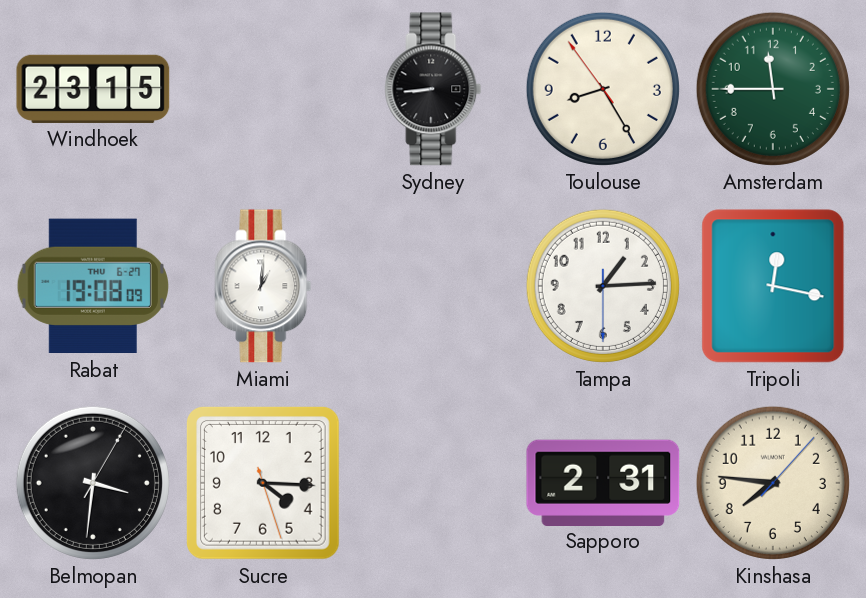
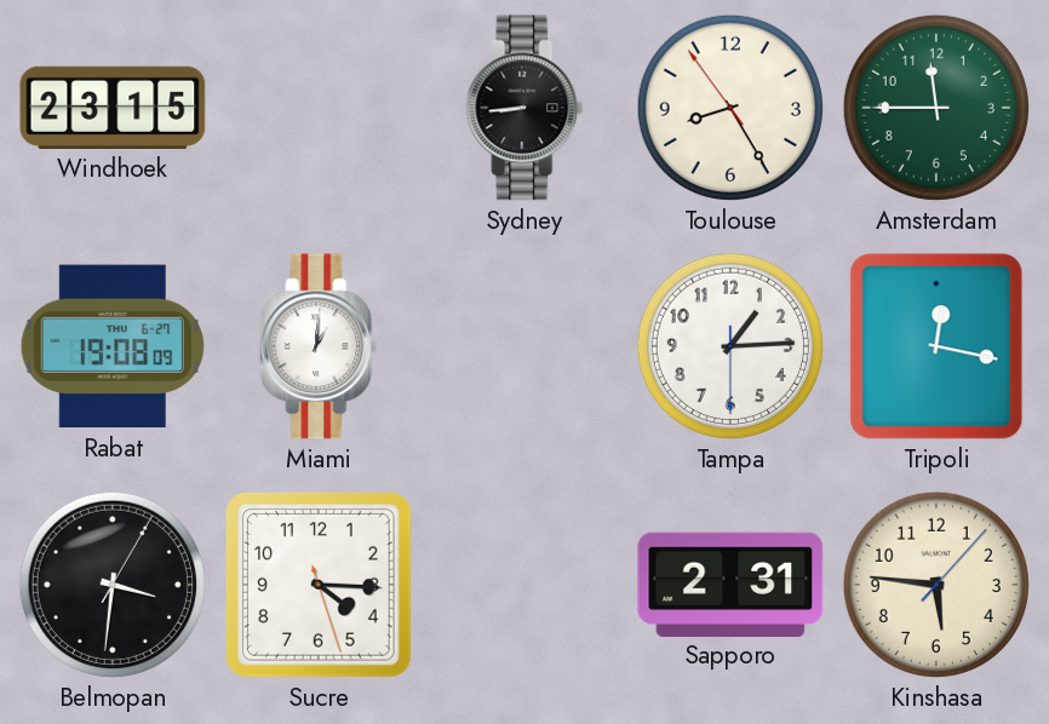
Kinshasa: 7:46 -> 5:46
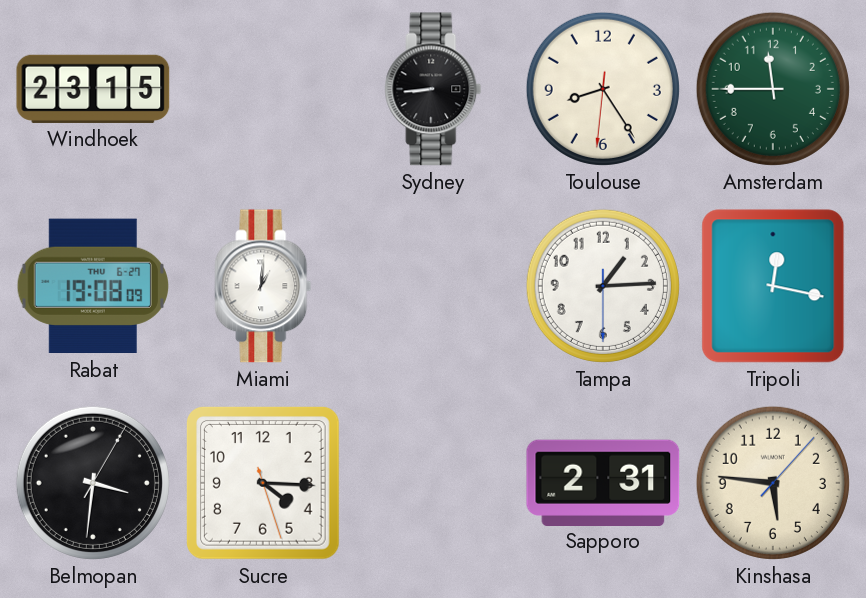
Toulouse: 8:24:54 -> 8:24:31
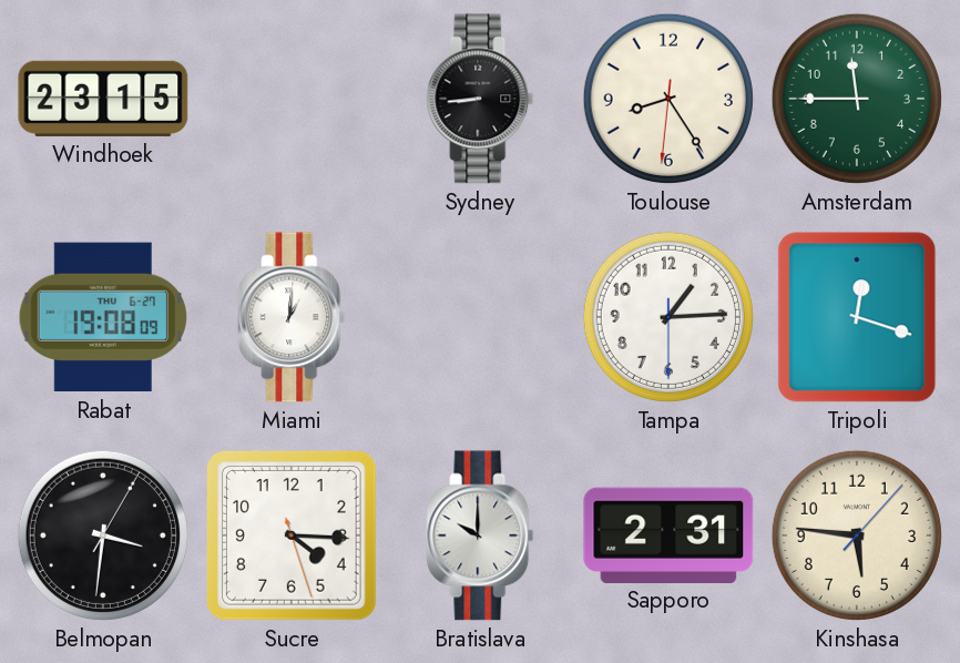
Tripoli: 12:17 -> 12:18
Bratislava: none -> 10:00
